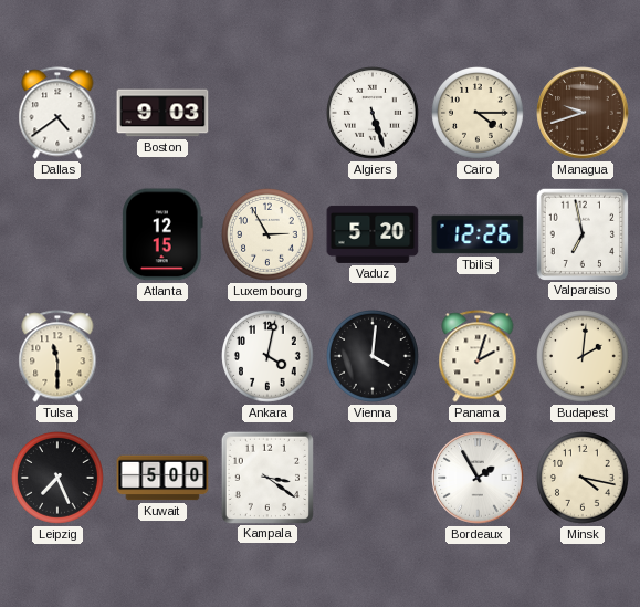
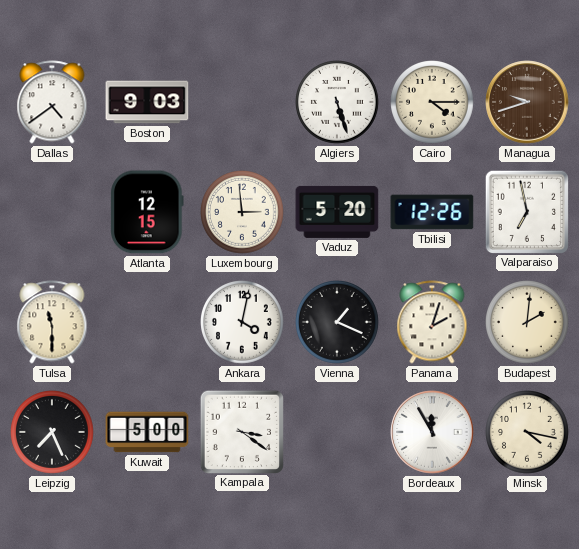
Luxembourg: 2:55 -> 2:59
Vienna: 4:01 -> 1:19
Bordeaux: 1:55 -> 11:55
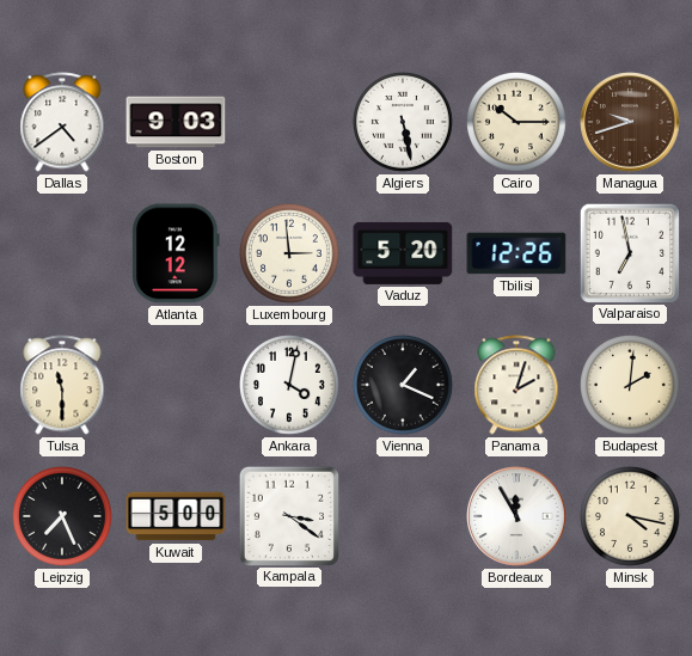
Algiers: 5:27 -> 5:28
Cairo: 4:15 -> 10:15
Atlanta: 12:15 -> 12:12
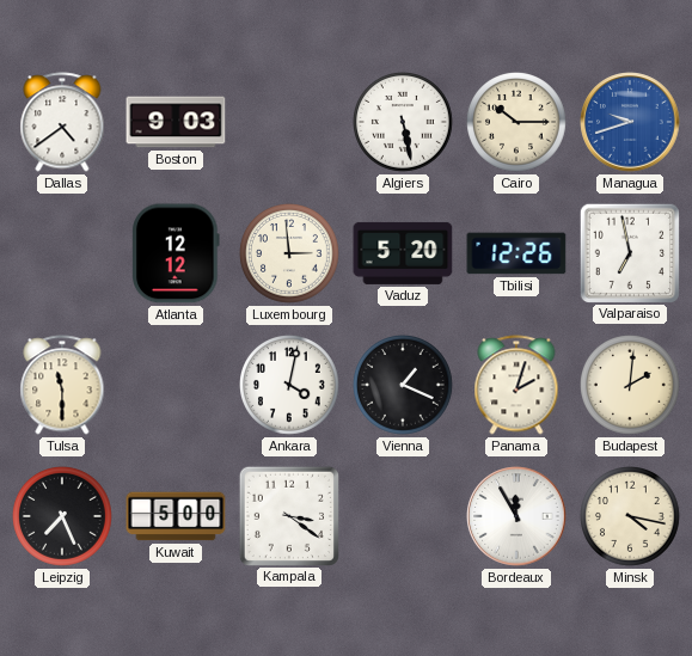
Managua dial: brown -> blue
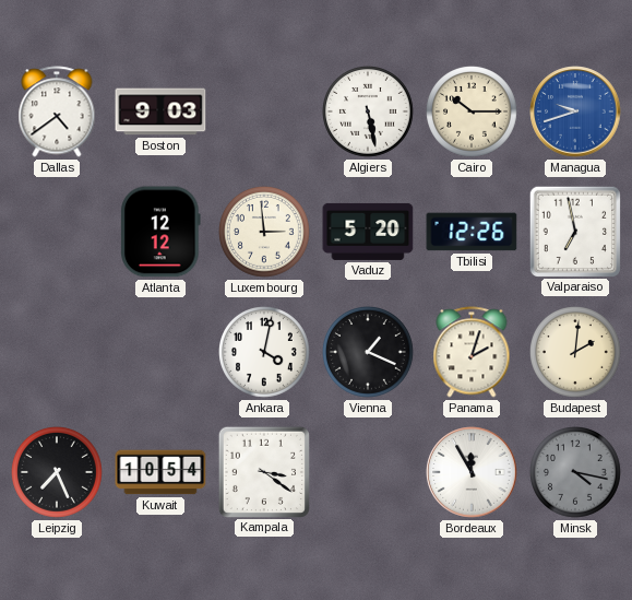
Tulsa: 11:30 -> none
Kuwait: 5:00 -> 10:54
Minsk dial: cream -> grey
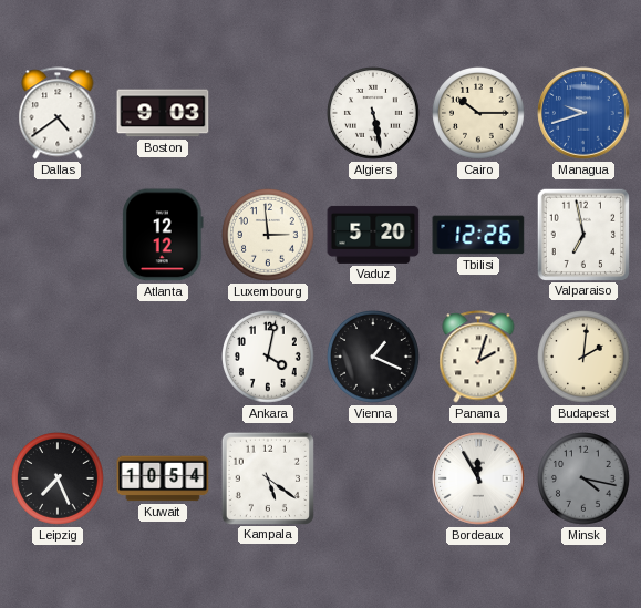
Kampala: 3:21 -> 5:21
